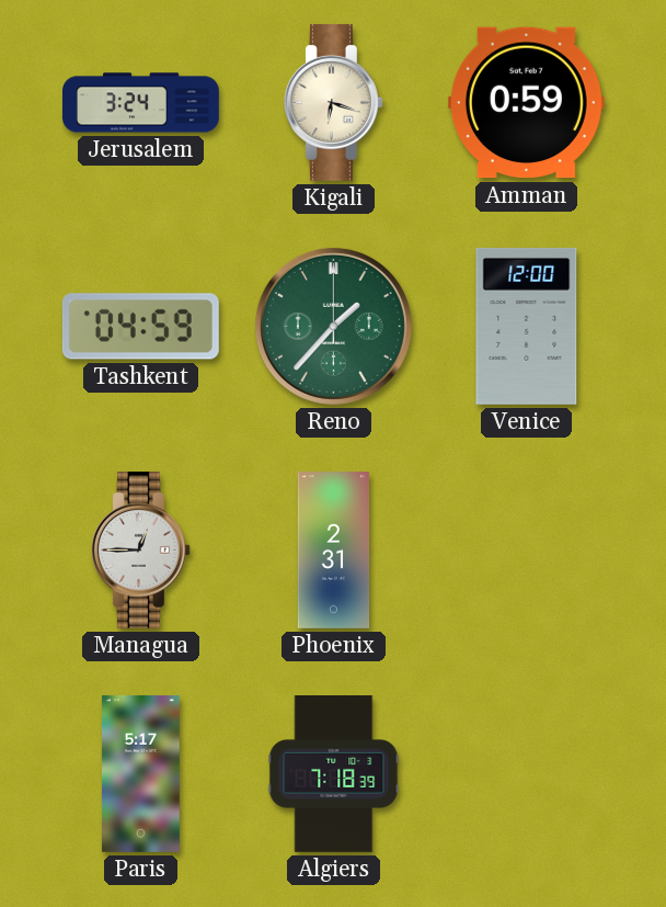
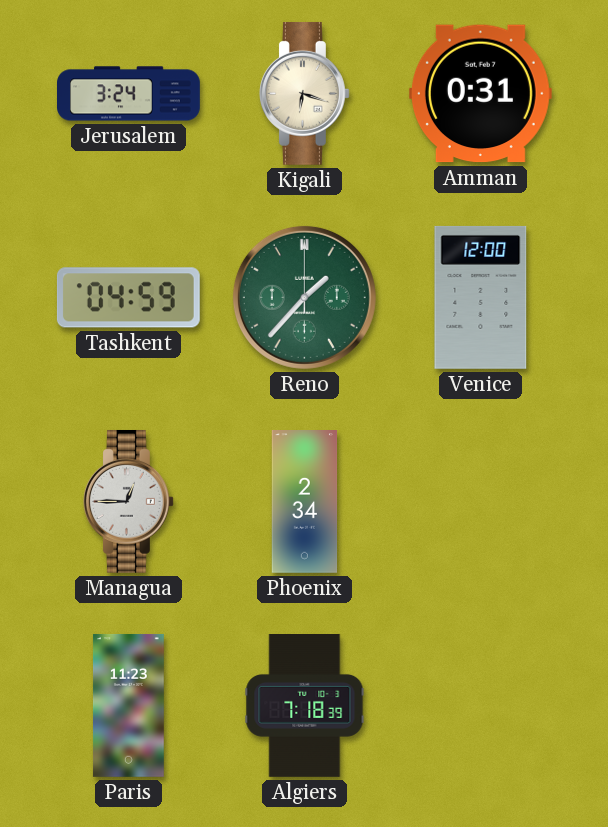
Amman: 0:59 -> 0:31
Phoenix: 2:31 -> 2:34
Paris: 5:17 -> 11:23
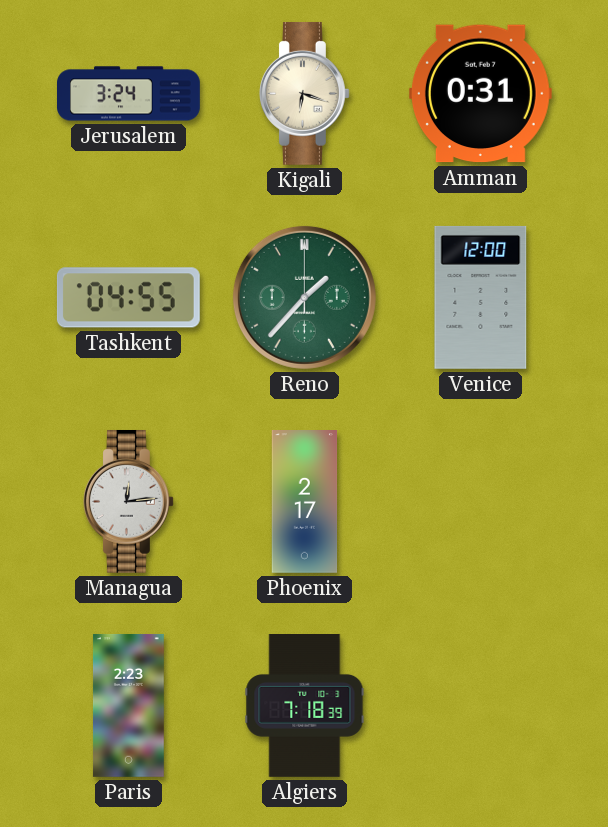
Tashkent: 04:59 -> 04:55
Managua: 12:45 -> 12:14
Phoenix: 2:34 -> 2:17
Paris: 11:23 -> 2:23
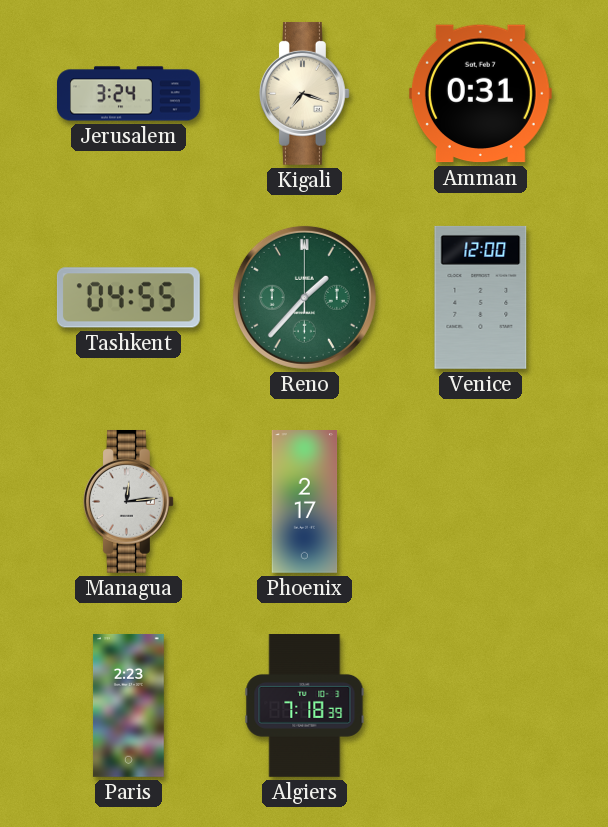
Kigali: 6:18 -> 7:18
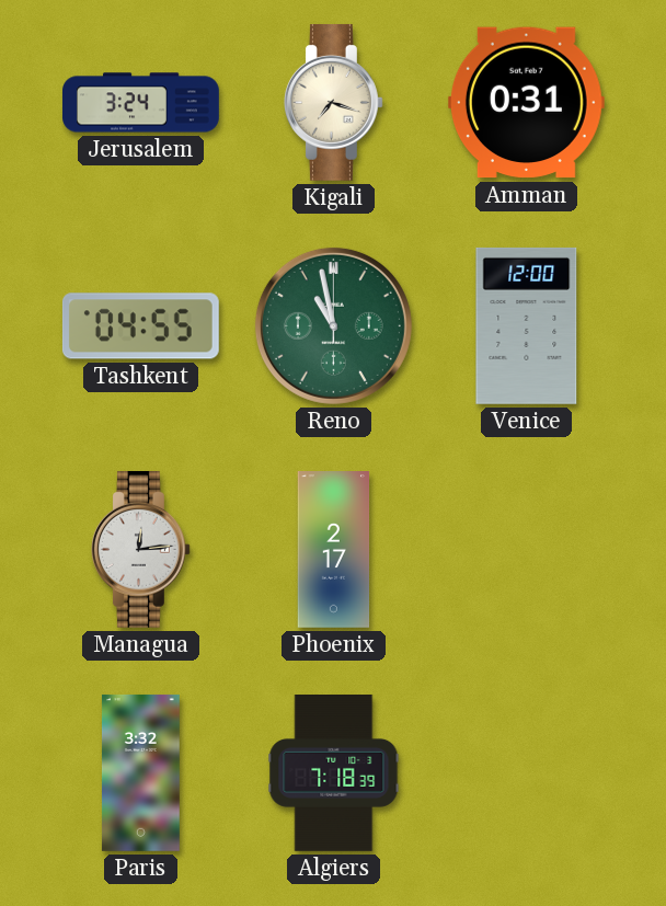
Reno: 1:37 -> 10:58
Paris: 2:23 -> 3:32
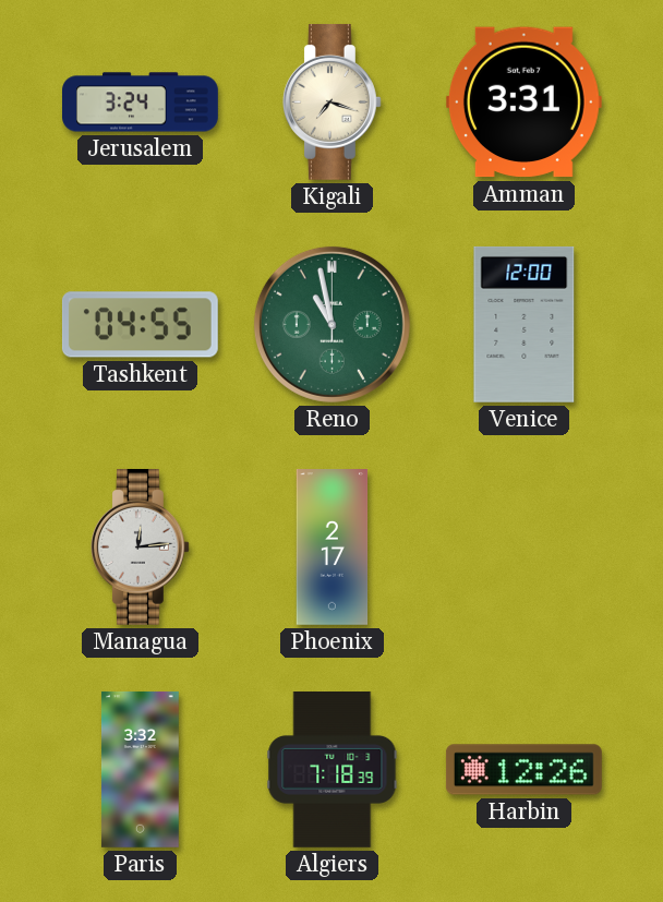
Amman: 0:31 -> 3:31
Harbin: none -> 12:26
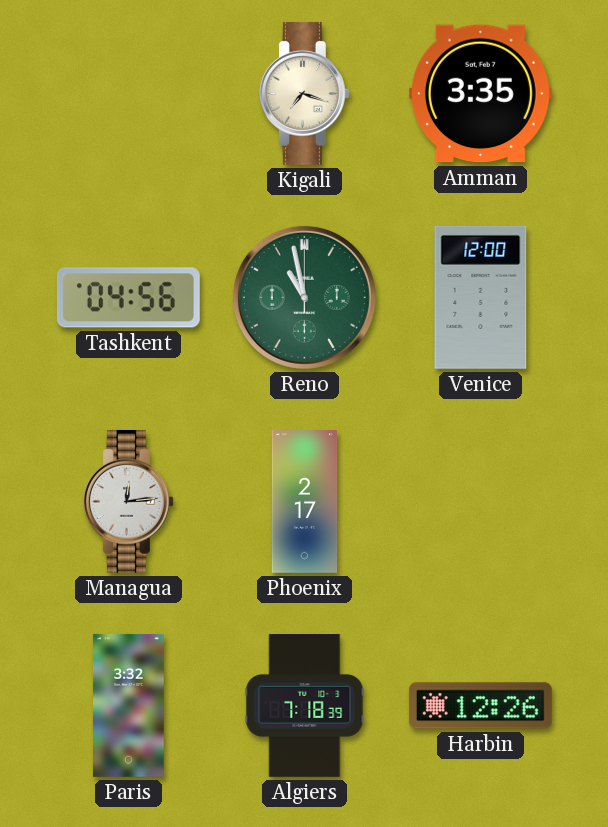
Jerusalem: 3:24 -> none
Amman: 3:31 -> 3:35
Tashkent: 04:55 -> 04:56
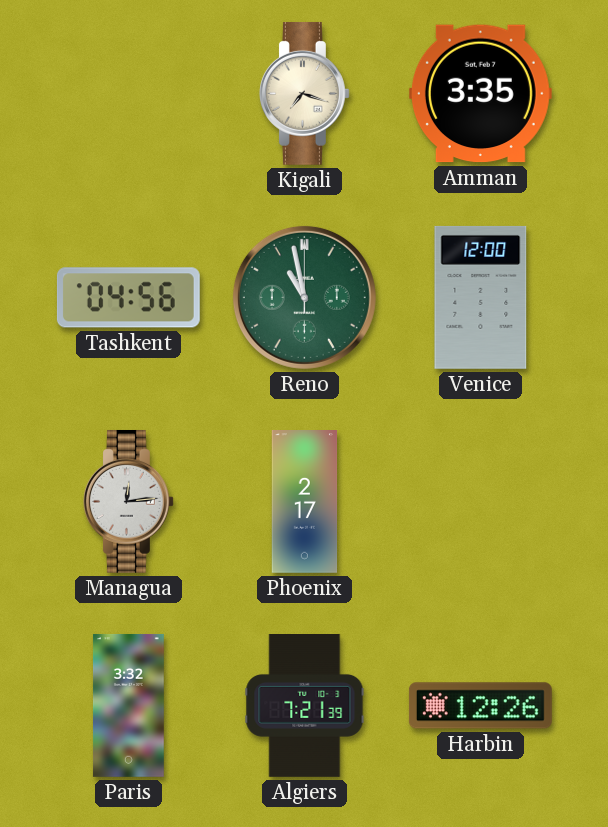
Algiers: 7:18 -> 7:21
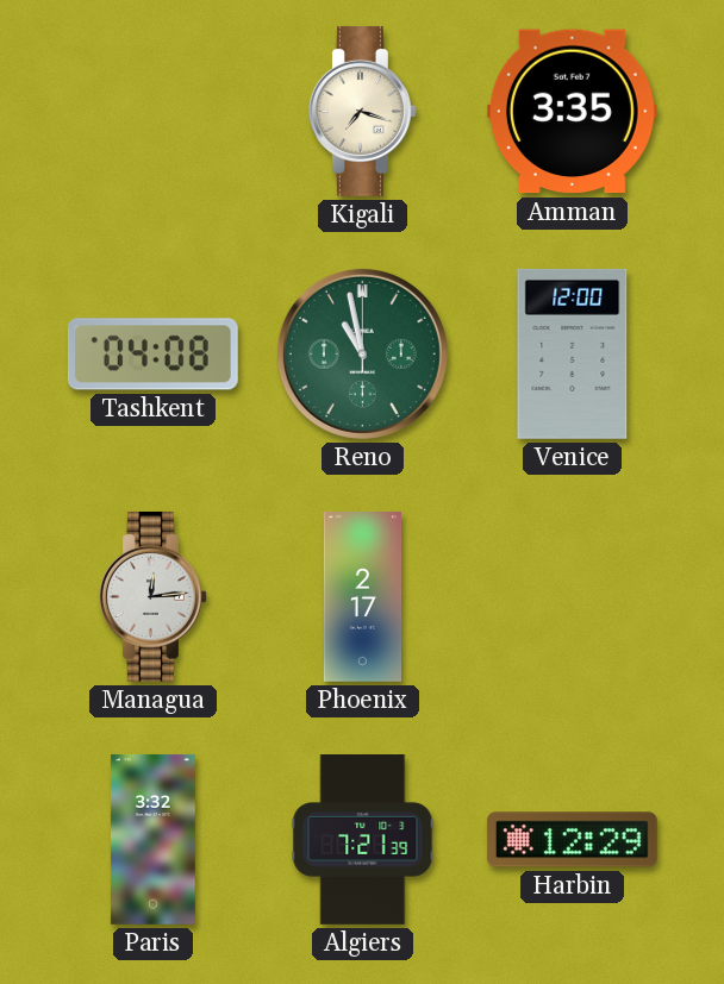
Tashkent: 04:56 -> 04:08
Harbin: 12:26 -> 12:29
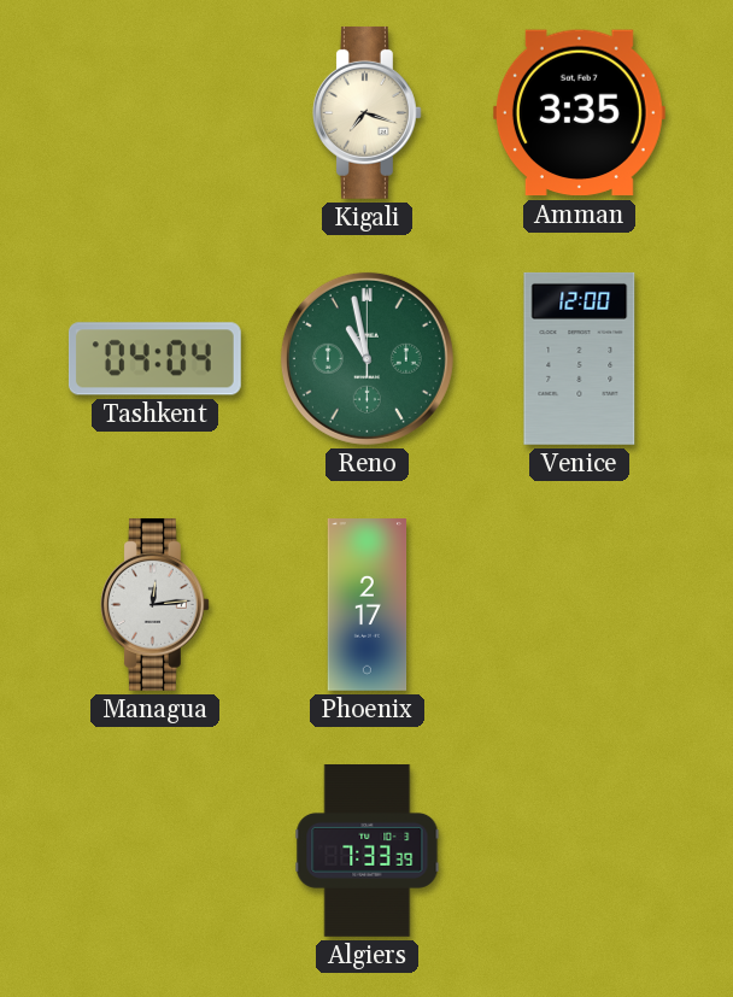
Tashkent: 04:08 -> 04:04
Paris: 3:32 -> none
Algiers: 7:21 -> 7:33
Harbin: 12:29 -> none
